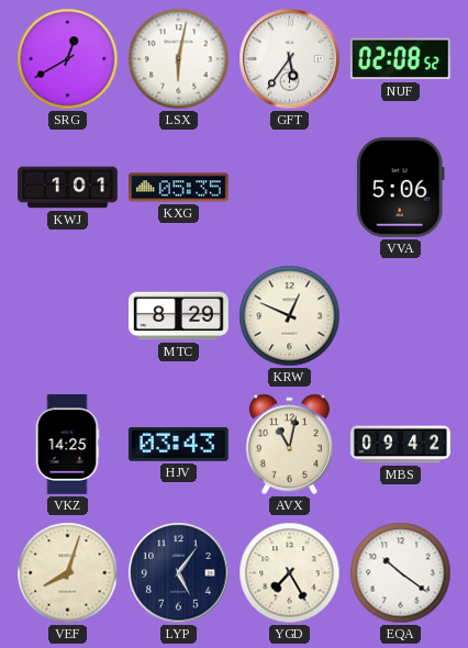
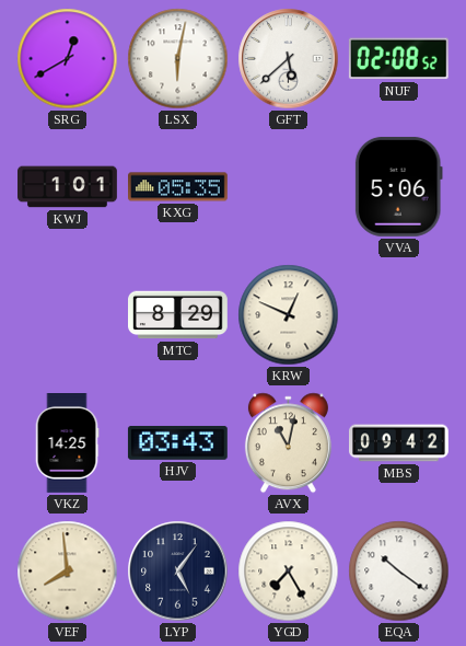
GFT: 5:36 -> 5:38
VEF: 8:03 -> 7:59
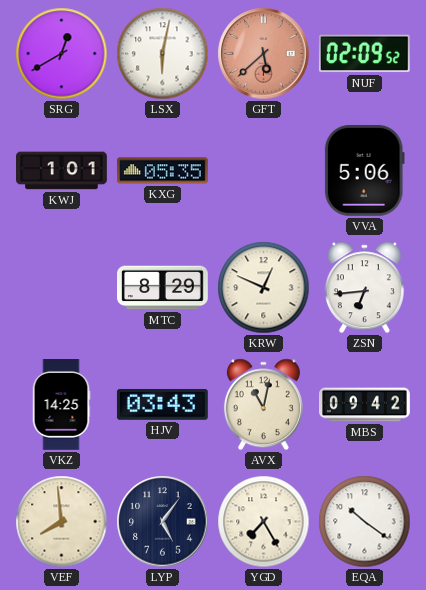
GFT dial: white -> salmon
NUF: 02:08 -> 02:09
ZSN: none -> 6:44
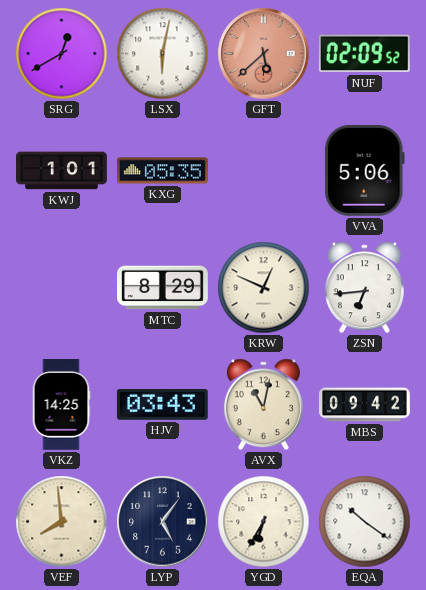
YGD: 7:25 -> 6:35
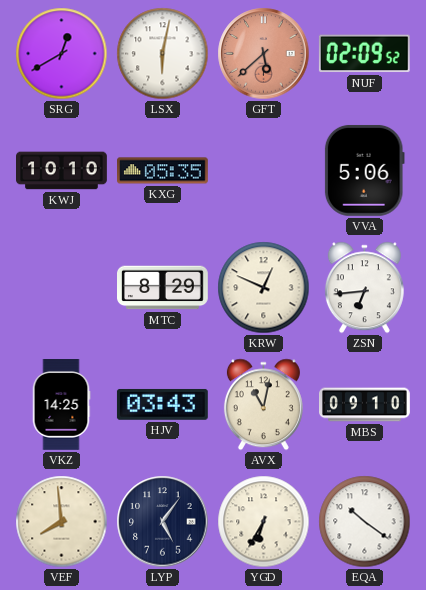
KWJ: 1:01 -> 10:10
MBS: 09:42 -> 09:10
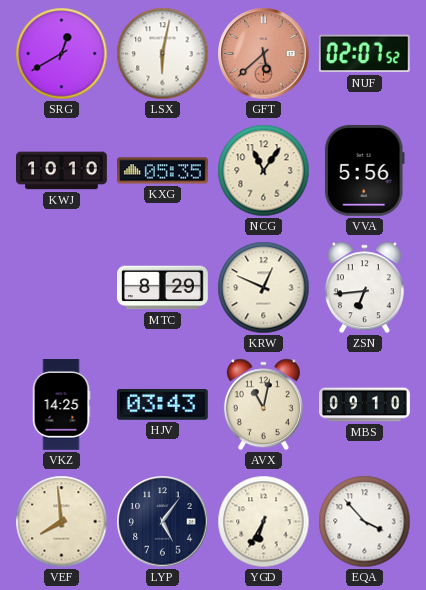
NUF: 02:09 -> 02:07
NCG: none -> 11:06
VVA: 5:06 -> 5:56
EQA: 10:21 -> 3:53
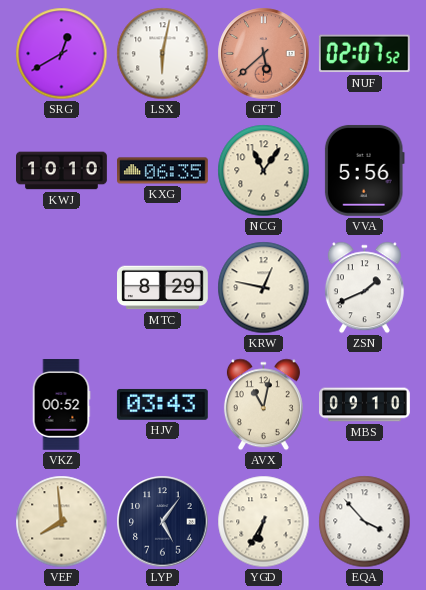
KXG: 05:35 -> 06:35
KRW: 12:49 -> 12:47
ZSN: 6:44 -> 1:41
VKZ: 14:25 -> 00:52
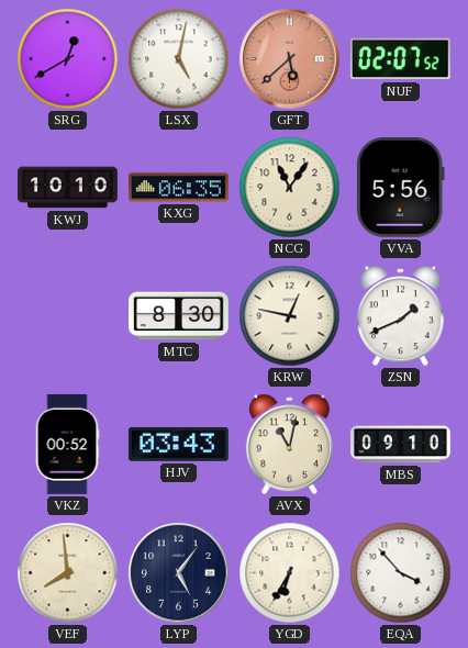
LSX: 6:02 -> 5:02
MTC: 8:29 -> 8:30
